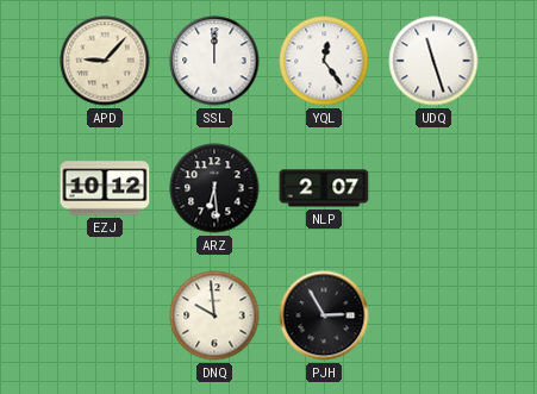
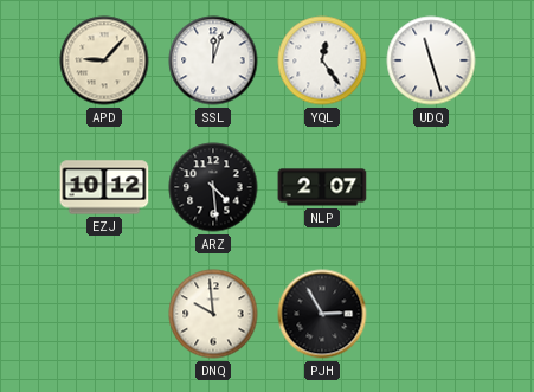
SSL: 12:00 -> 12:03
ARZ: 6:29 -> 4:29
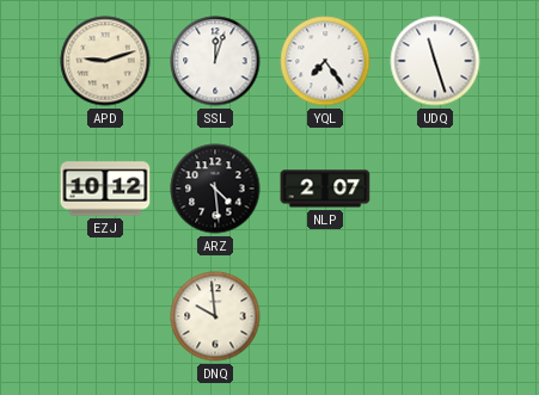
APD: 9:07 -> 9:12
YQL: 12:24 -> 7:24
PJH: 2:55 -> none
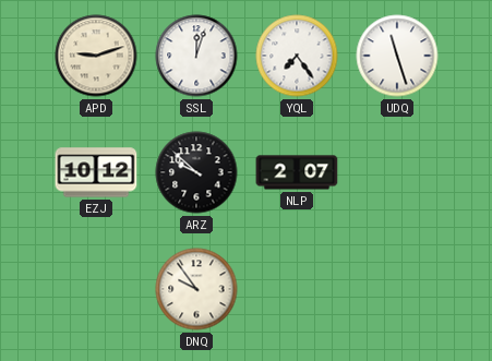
ARZ: 4:29 -> 9:52
DNQ: 9:59 -> 9:54
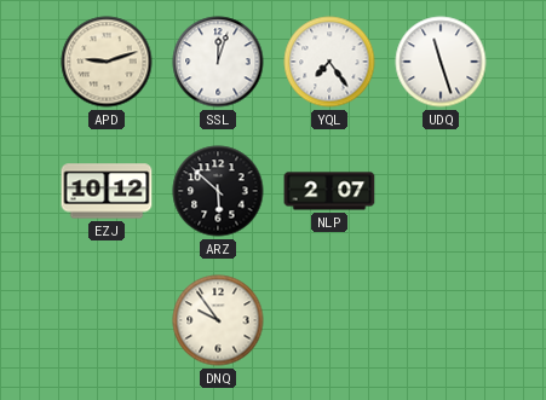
ARZ: 9:52 -> 5:52
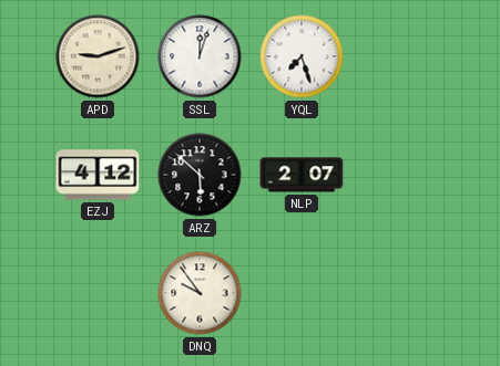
YQL: 7:24 -> 7:27
UDQ: 11:27 -> none
EZJ: 10:12 -> 4:12
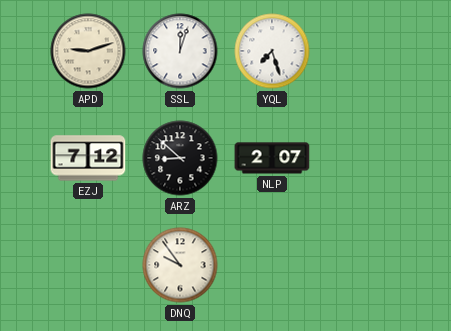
EZJ: 4:12 -> 7:12
ARZ: 5:52 -> 8:52
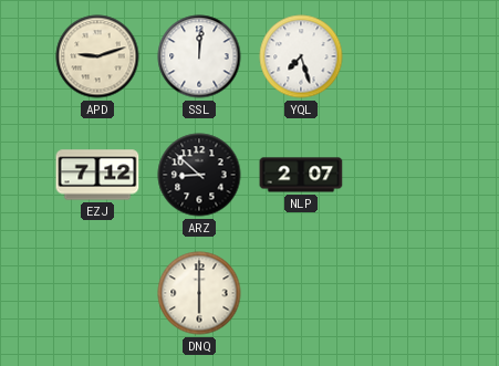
SSL: 12:03 -> 12:01
DNQ: 9:54 -> 6:00
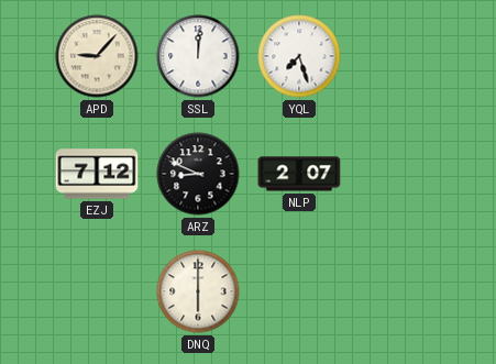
APD: 9:12 -> 9:07
ARZ: 8:52 -> 8:49
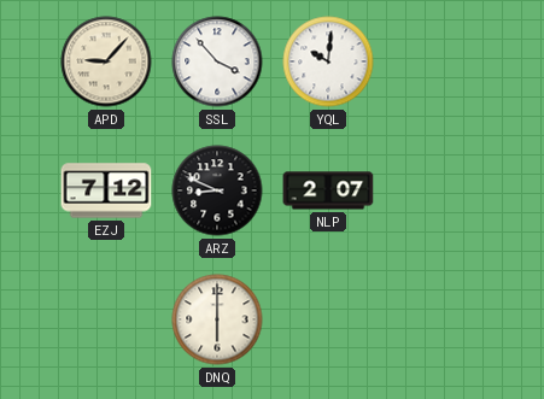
SSL: 12:01 -> 3:53
YQL: 7:27 -> 10:01
